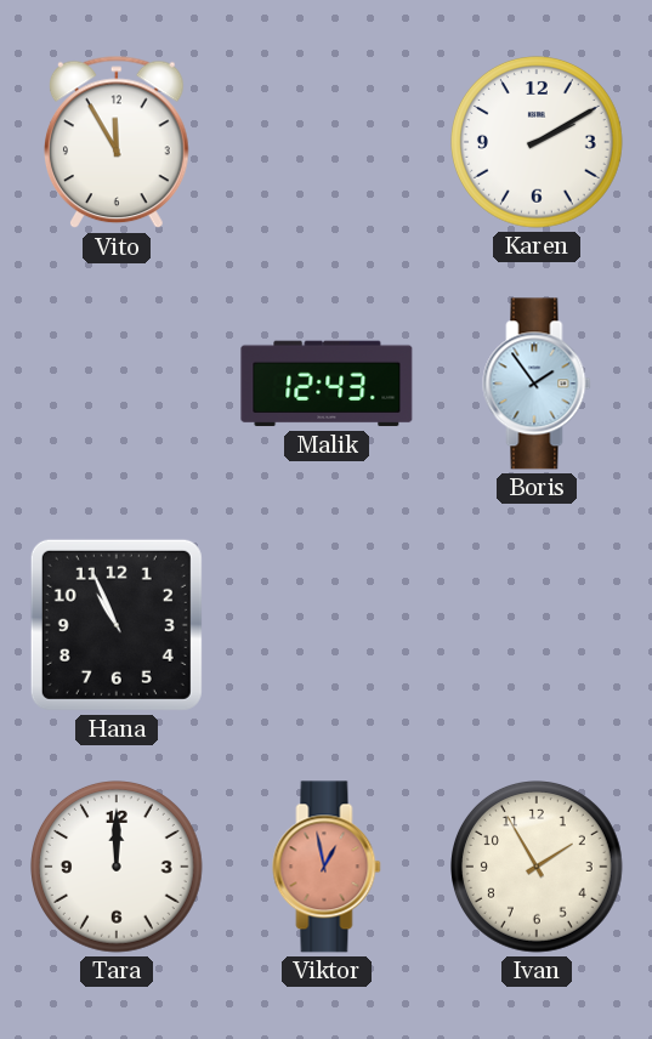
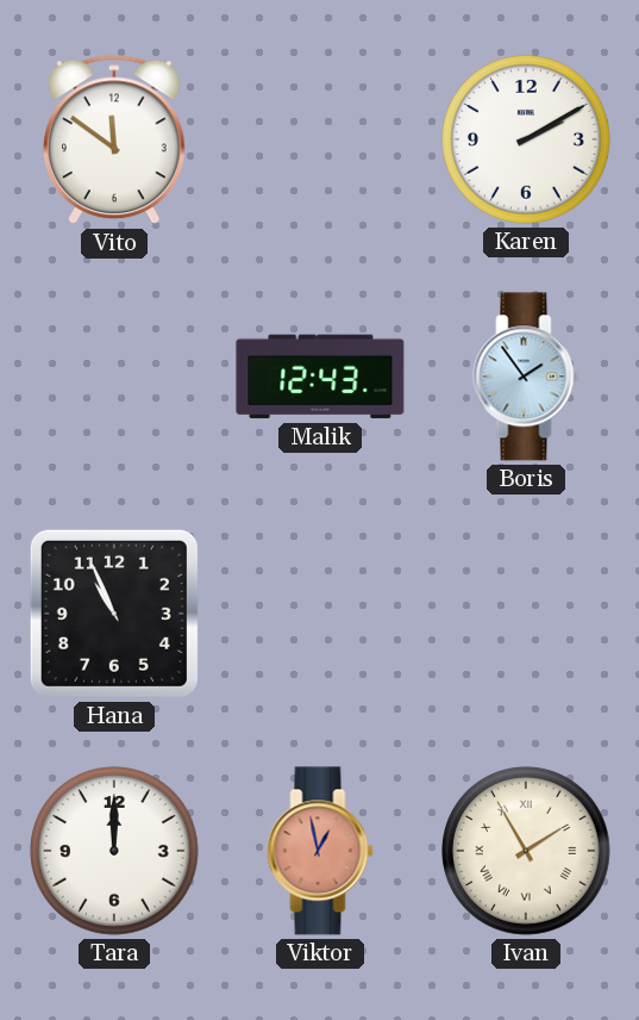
Vito: 11:55 -> 11:51
Ivan numerals: Arabic -> Roman
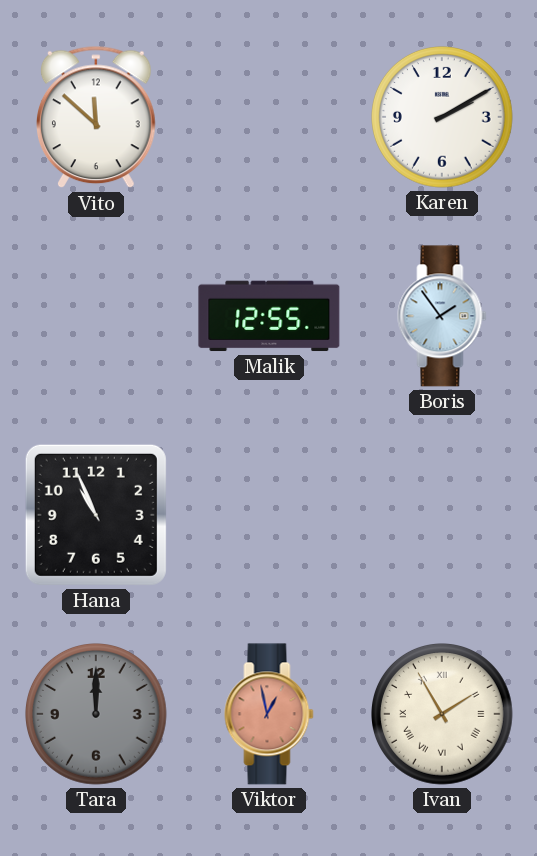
Vito: 11:51 -> 11:52
Malik: 12:43 -> 12:55
Tara dial: white -> grey
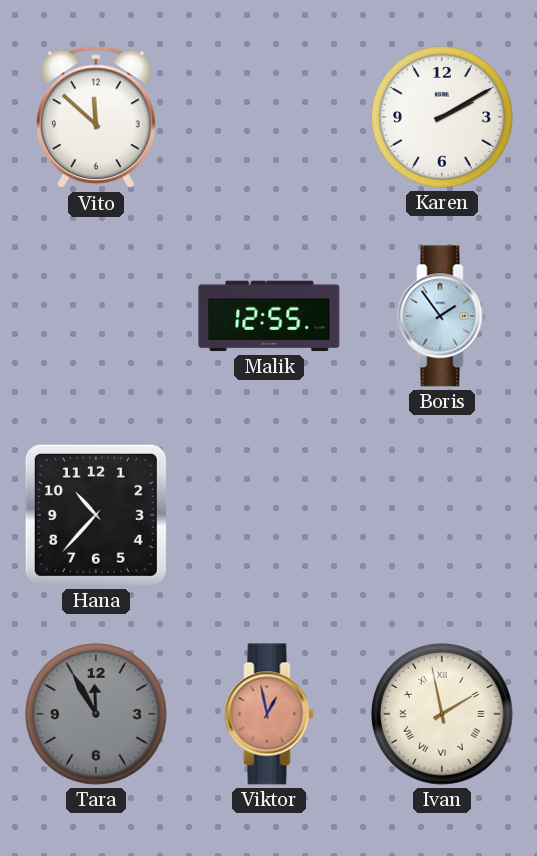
Hana: 10:56 -> 10:37
Tara: 12:00 -> 11:55
Ivan: 1:55 -> 1:58
